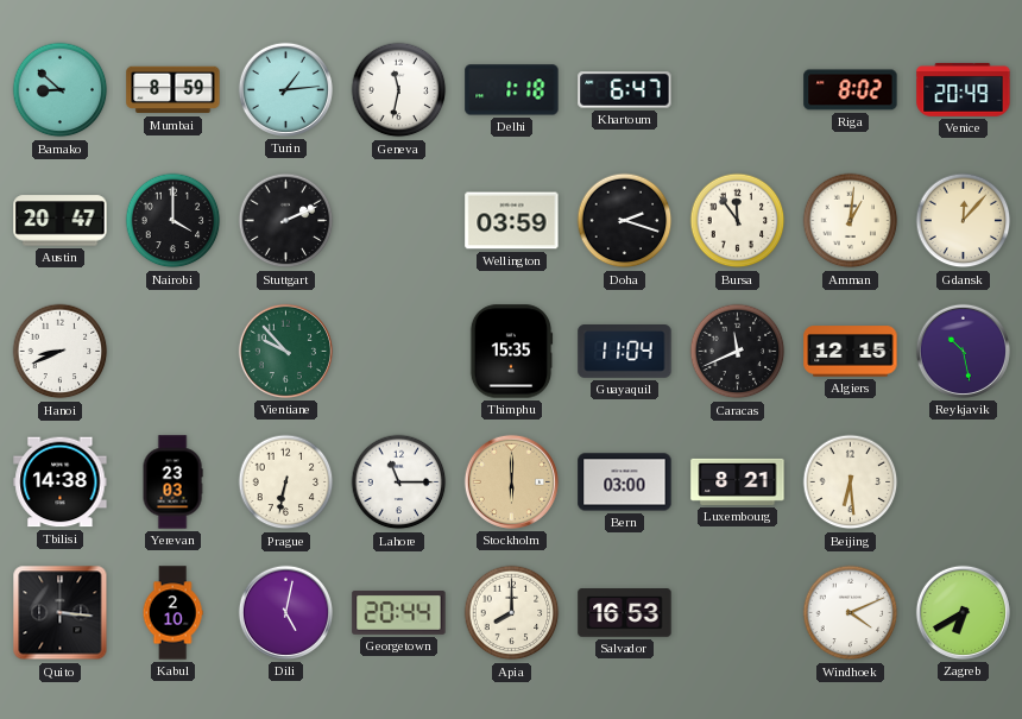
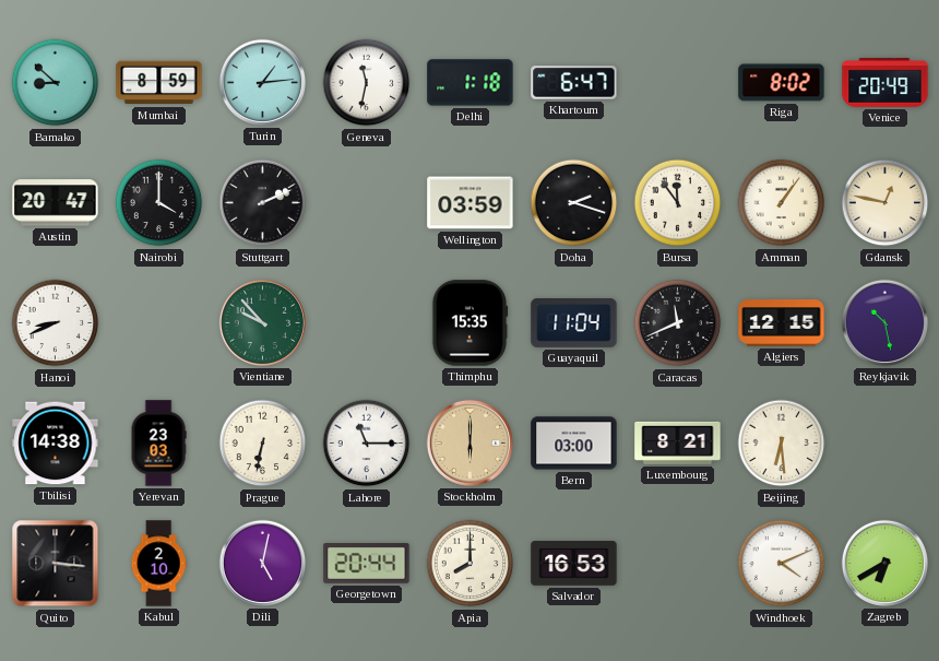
Amman: 1:01 -> 1:06
Gdansk: 12:07 -> 12:47
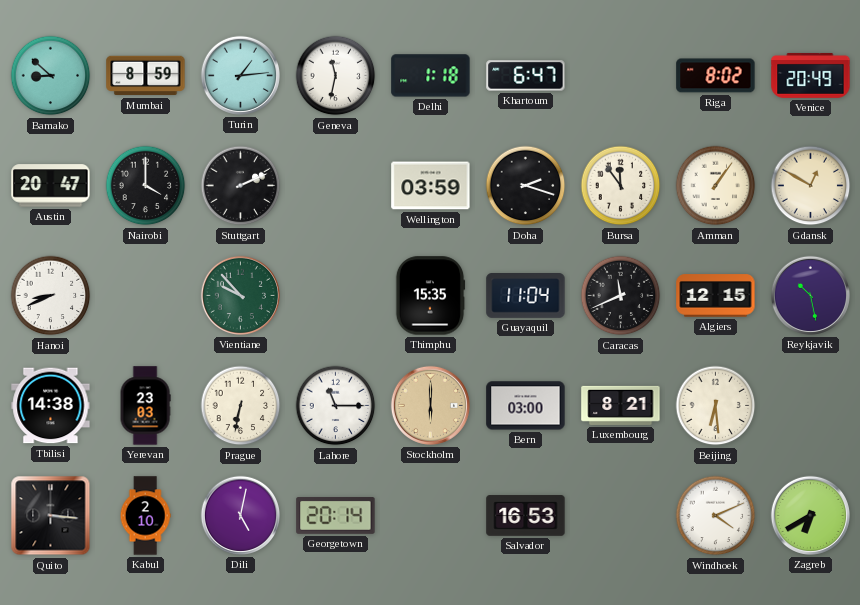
Gdansk: 12:47 -> 12:50
Georgetown: 20:44 -> 20:14
Apia: 8:00 -> none
